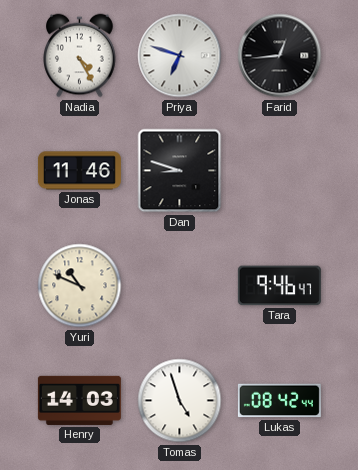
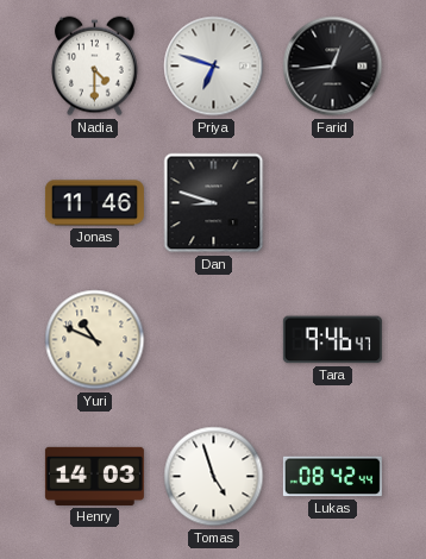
Nadia: 4:25 -> 4:30
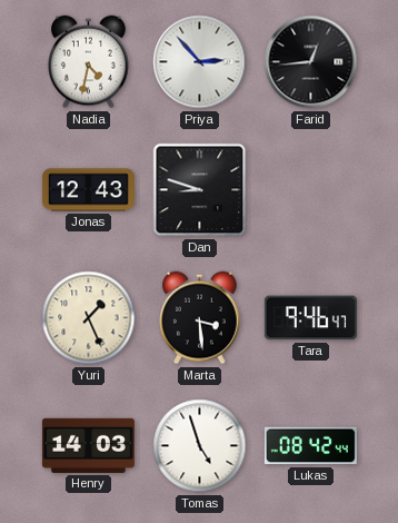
Nadia: 4:30 -> 4:32
Priya: 6:48 -> 2:53
Jonas: 11:46 -> 12:43
Yuri: 10:49 -> 1:26
Marta: none -> 3:29
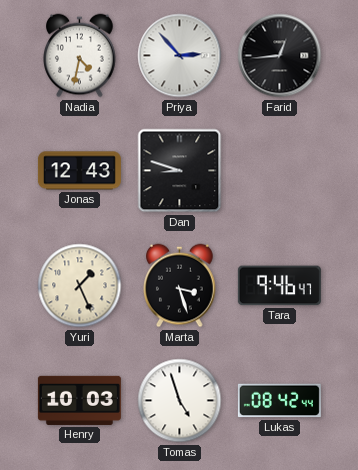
Marta: 3:29 -> 3:27
Henry: 14:03 -> 10:03
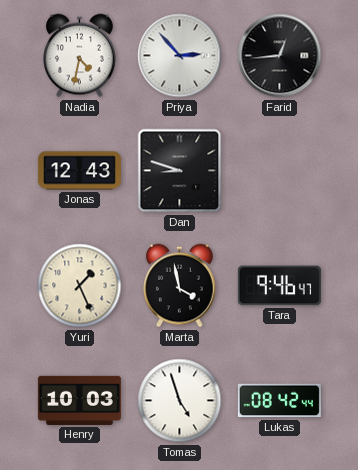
Marta: 3:27 -> 3:58
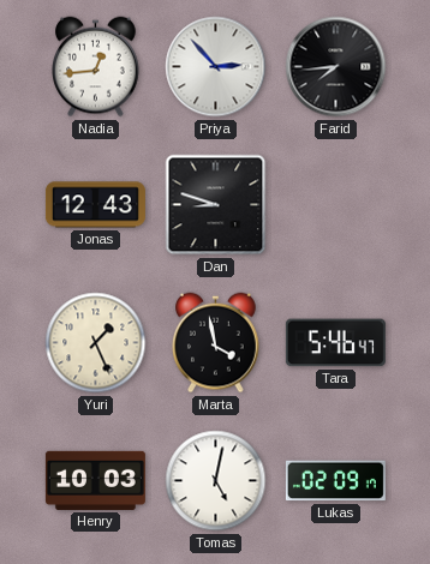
Nadia: 4:32 -> 12:44
Farid: 12:44 -> 7:44
Tara: 9:46 -> 5:46
Tomas: 4:57 -> 5:02
Lukas: 08:42 -> 02:09
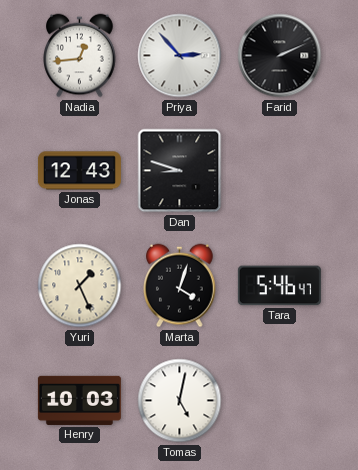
Farid: 7:44 -> 2:11
Marta: 3:58 -> 4:03
Lukas: 02:09 -> none
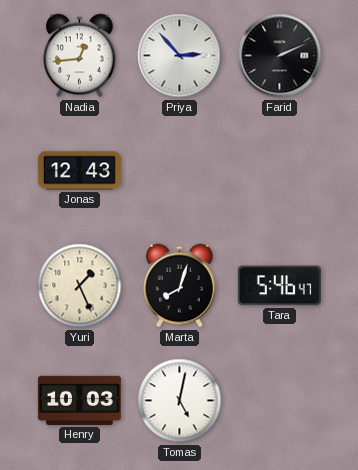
Dan: 8:48 -> none
Marta: 4:03 -> 8:03
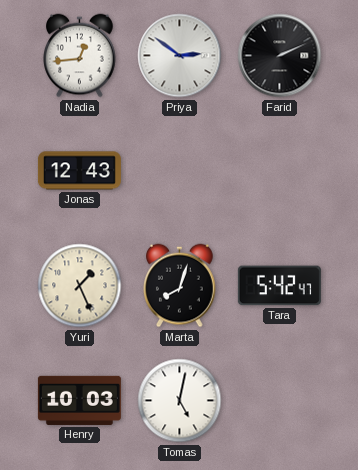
Priya: 2:53 -> 2:51
Tara: 5:46 -> 5:42
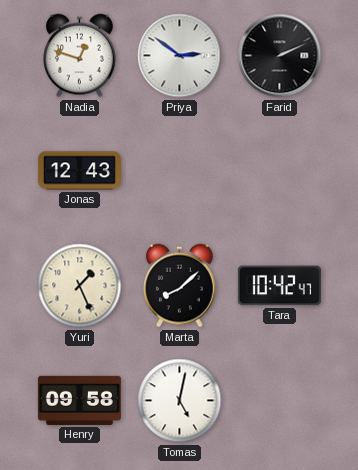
Nadia: 12:44 -> 12:48
Marta: 8:03 -> 8:08
Tara: 5:42 -> 10:42
Henry: 10:03 -> 09:58
